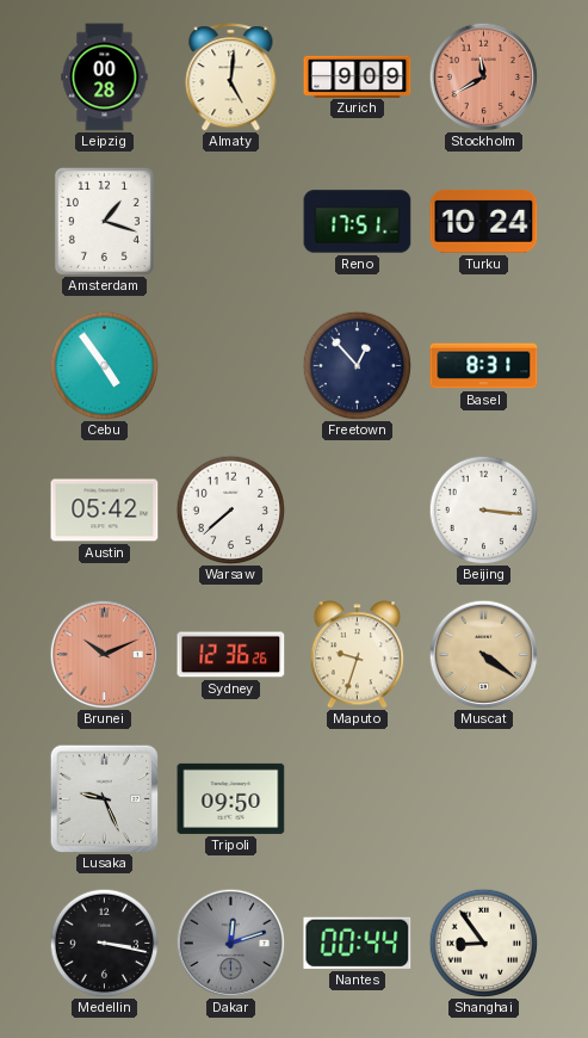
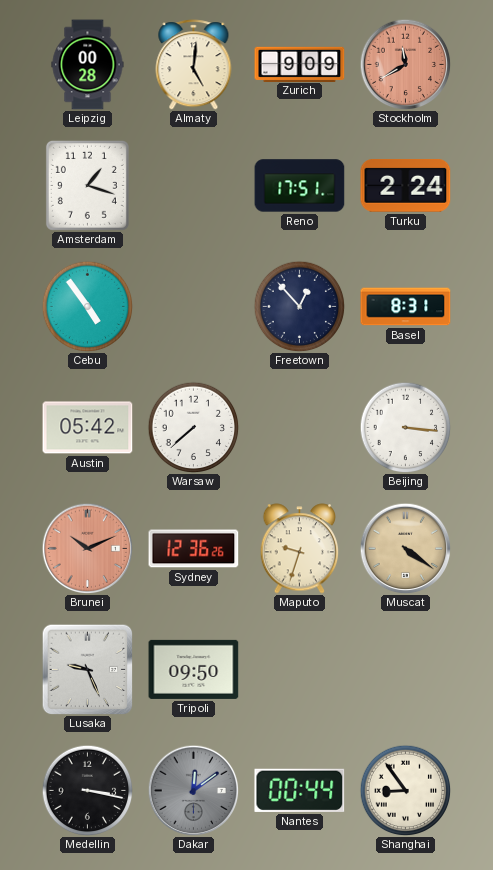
Turku: 10:24 -> 2:24
Dakar: 12:12 -> 12:09
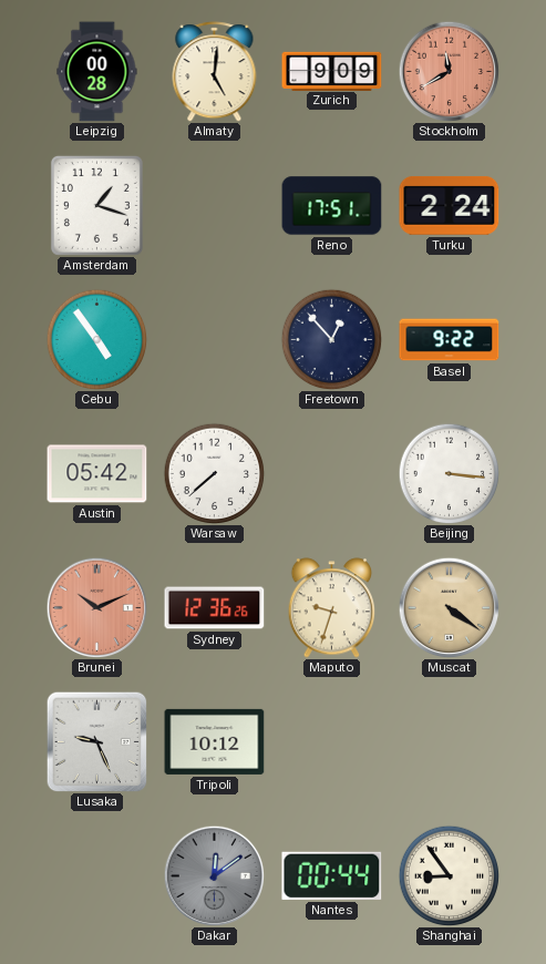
Basel: 8:31 -> 9:22
Tripoli: 09:50 -> 10:12
Medellin: 3:17 -> none
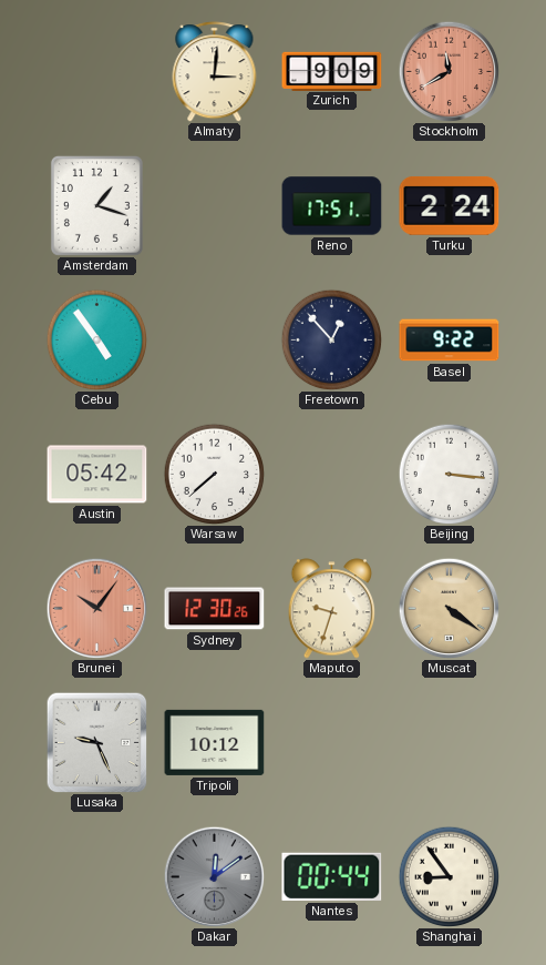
Leipzig: 00:28 -> none
Almaty: 5:01 -> 3:01
Brunei: 10:11 -> 10:06
Sydney: 12:36 -> 12:30
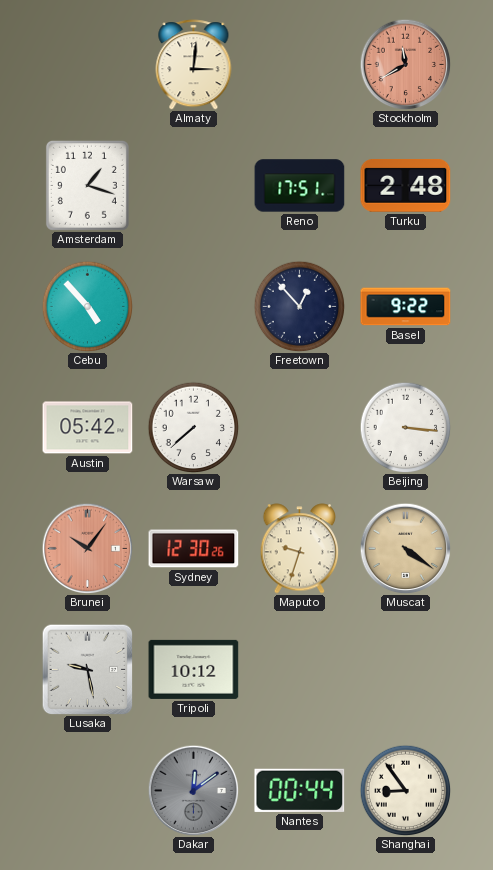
Zurich: 9:09 -> none
Turku: 2:24 -> 2:48
Cebu: 4:54 -> 4:53
Lusaka: 9:26 -> 9:28
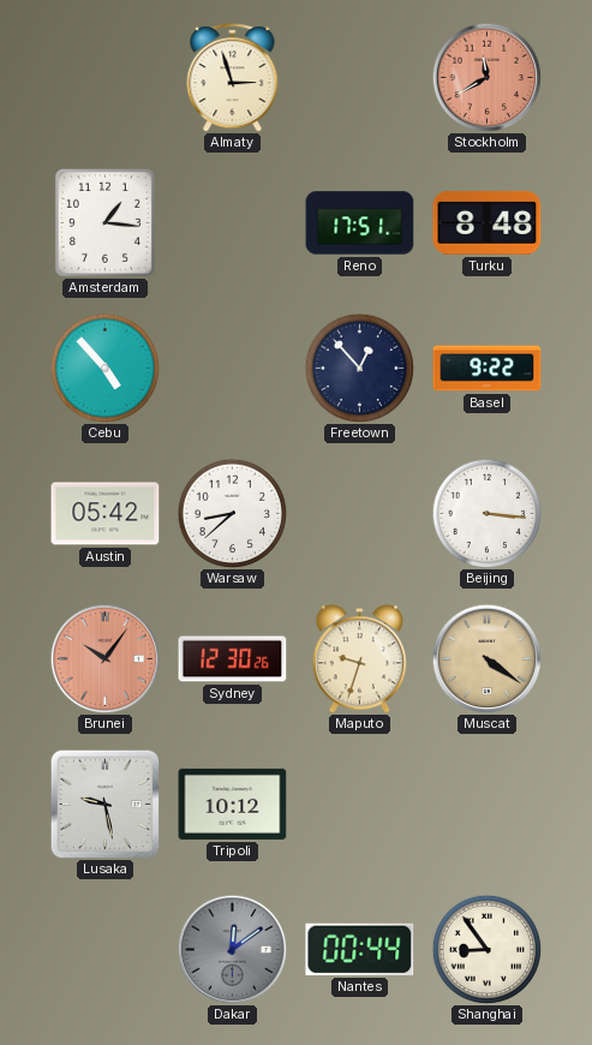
Almaty: 3:01 -> 2:57
Amsterdam: 1:18 -> 1:16
Turku: 2:48 -> 8:48
Warsaw: 7:38 -> 8:38
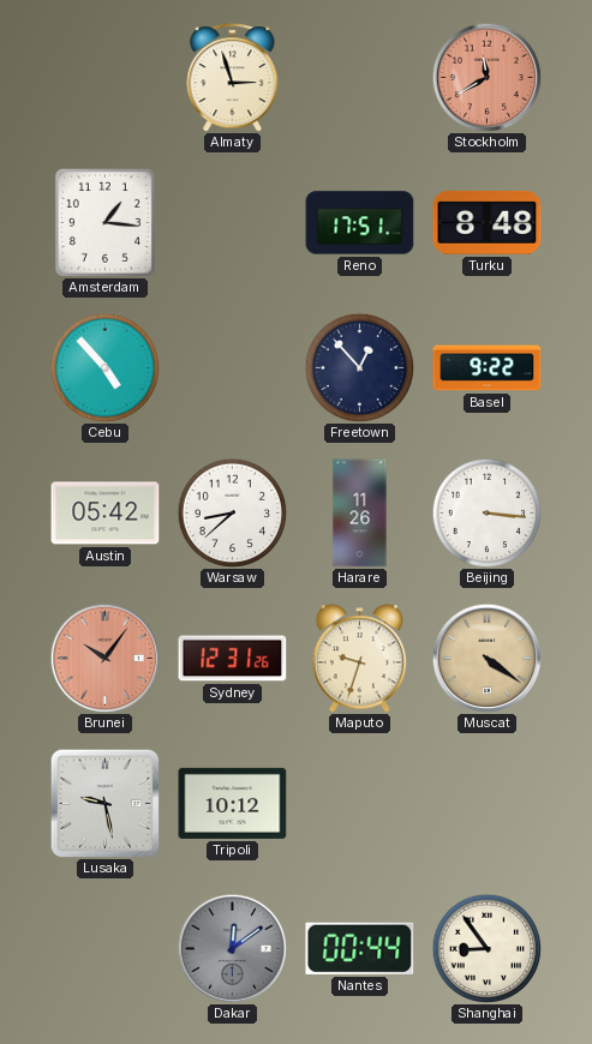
Harare: none -> 11:26
Sydney: 12:30 -> 12:31
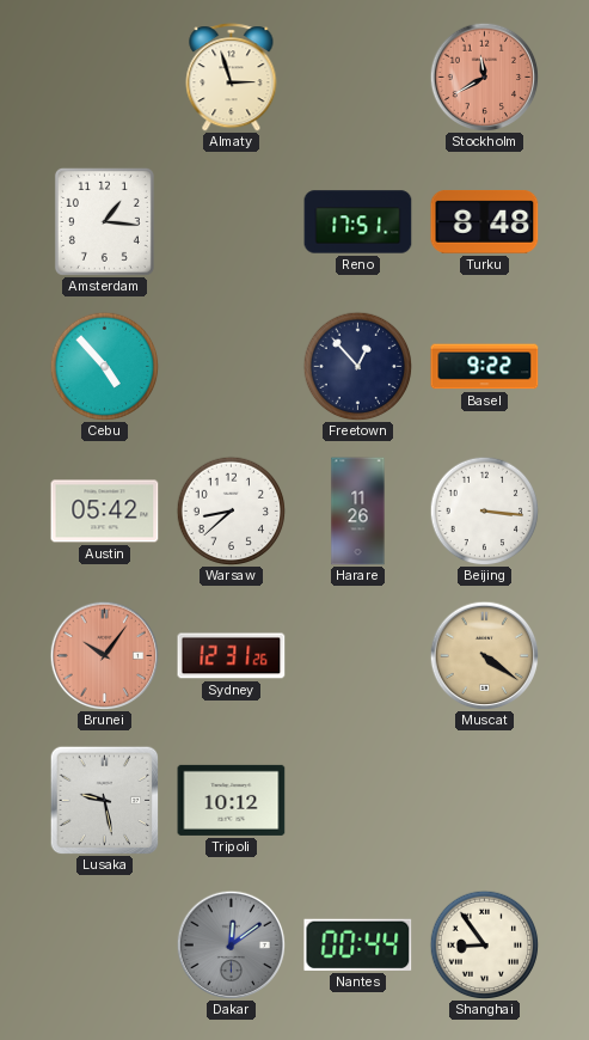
Maputo: 9:33 -> none
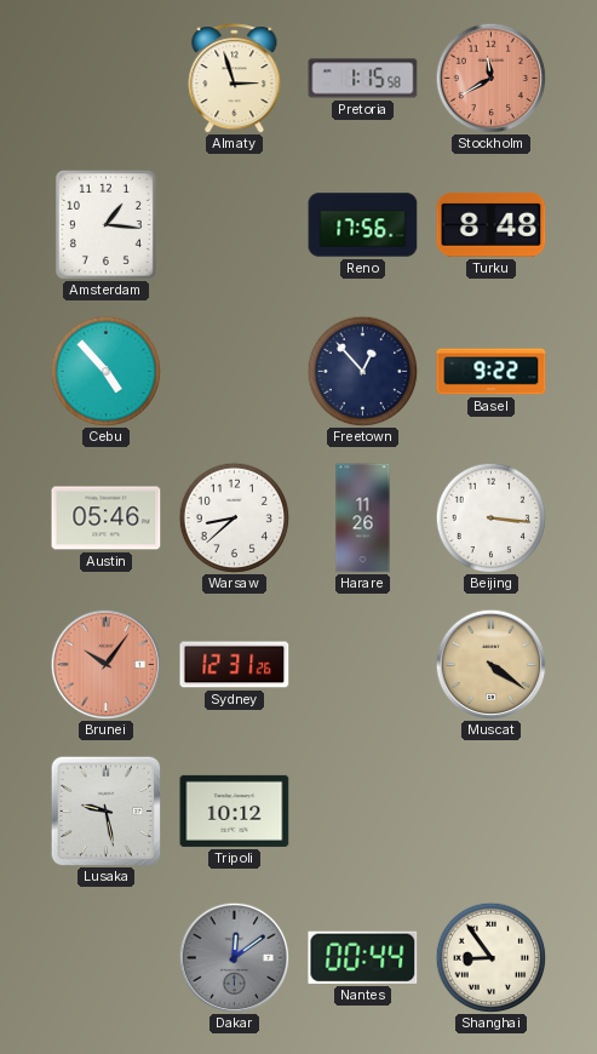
Pretoria: none -> 1:15
Reno: 17:51 -> 17:56
Austin: 05:42 -> 05:46
